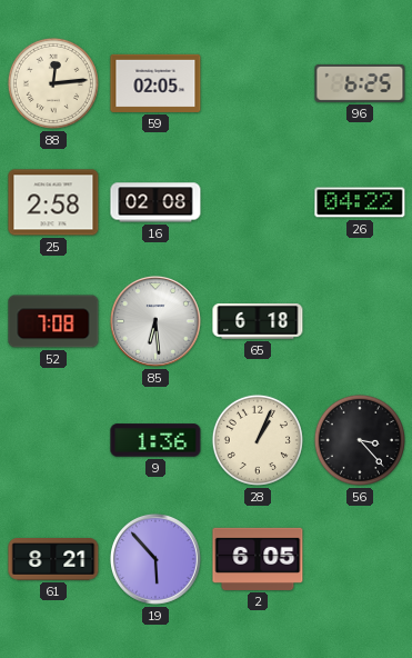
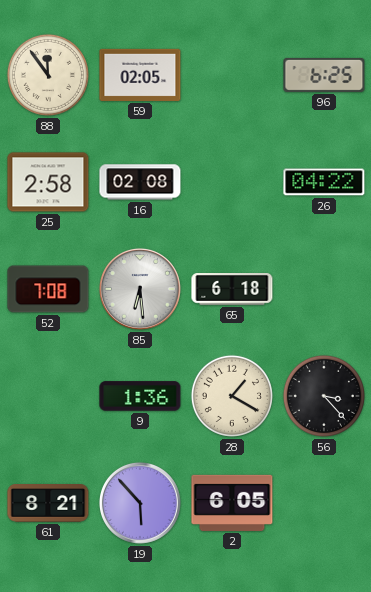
88: 12:14 -> 11:54
28: 1:04 -> 1:20
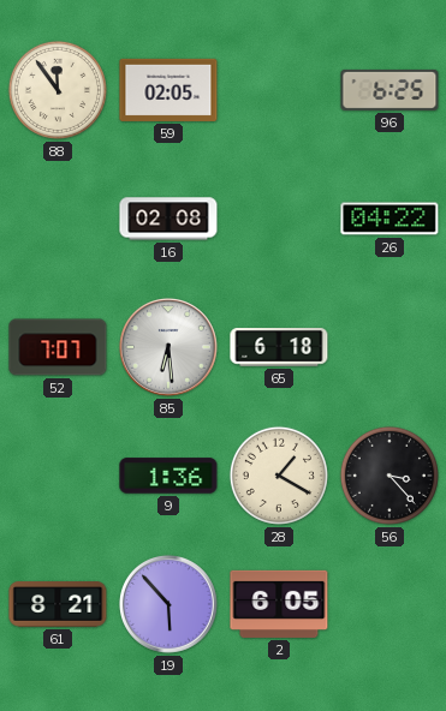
25: 2:58 -> none
52: 7:08 -> 7:07
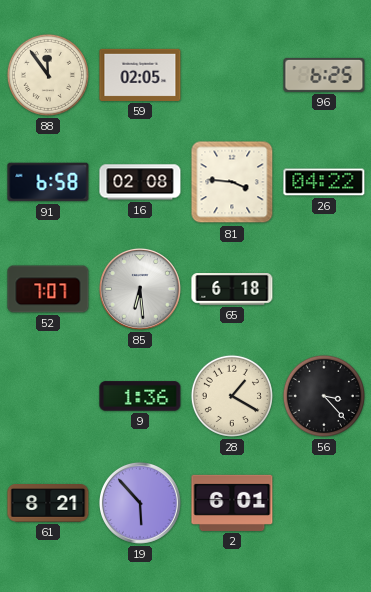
91: none -> 6:58
81: none -> 3:46
2: 6:05 -> 6:01
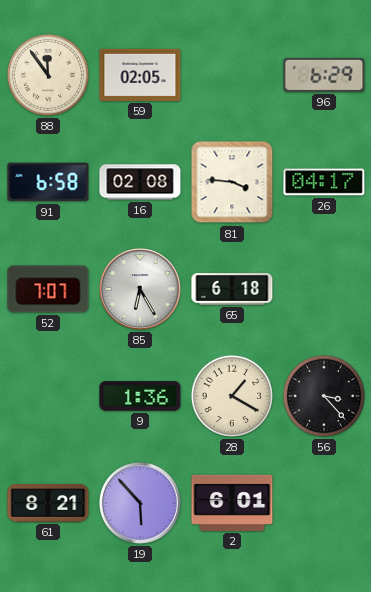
96: 6:25 -> 6:29
26: 04:22 -> 04:17
85: 6:29 -> 6:25
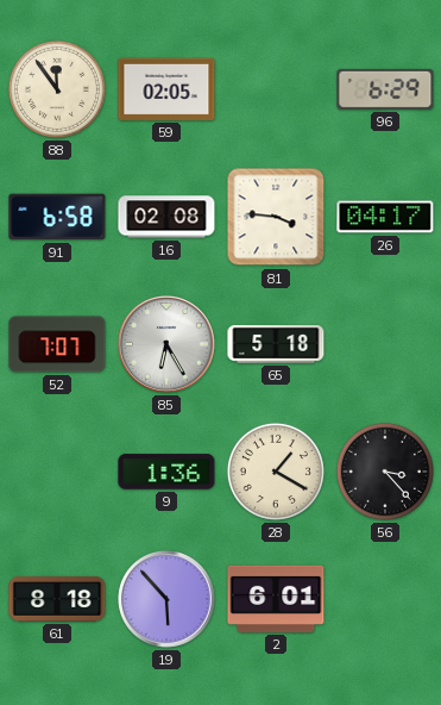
65: 6:18 -> 5:18
61: 8:21 -> 8:18
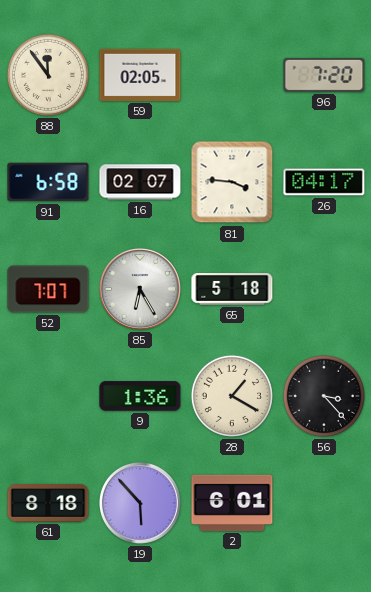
96: 6:29 -> 7:20
16: 02:08 -> 02:07
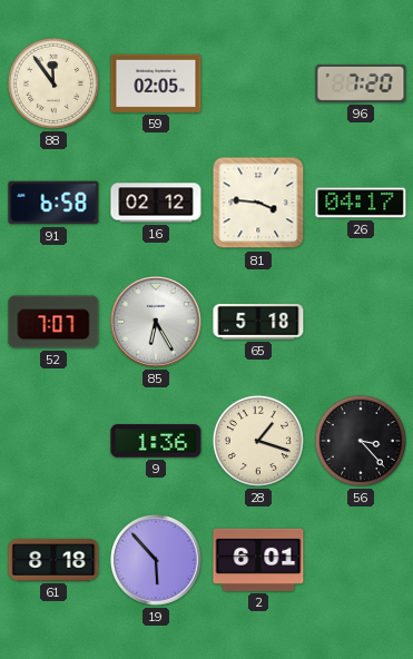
16: 02:07 -> 02:12
28: 1:20 -> 1:18
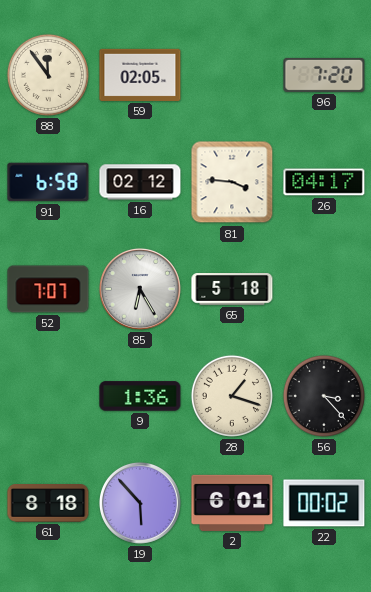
22: none -> 00:02
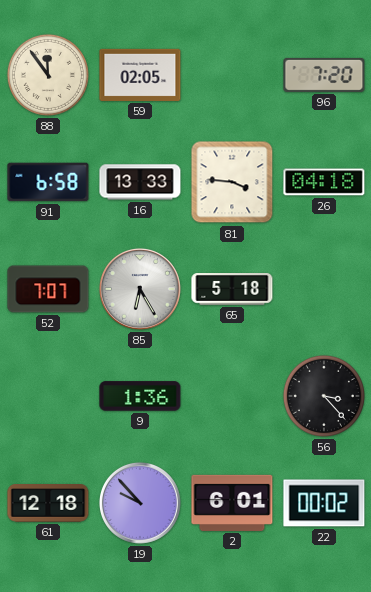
16: 02:12 -> 13:33
26: 04:17 -> 04:18
28: 1:18 -> none
61: 8:18 -> 12:18
19: 5:53 -> 9:53
